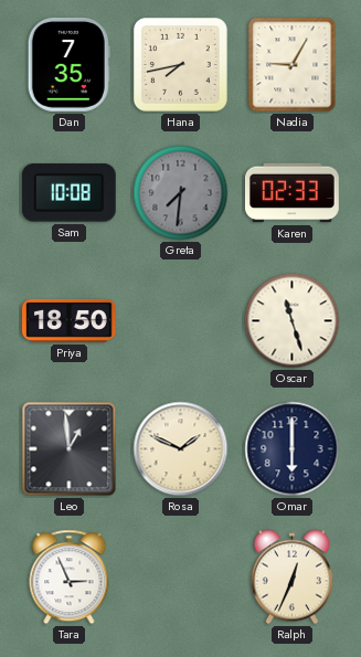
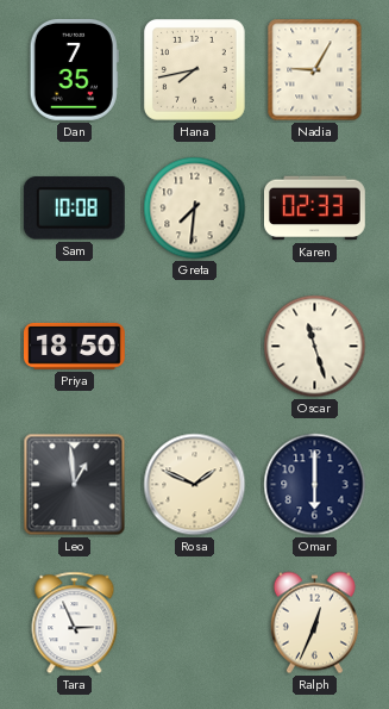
Greta dial: grey -> cream
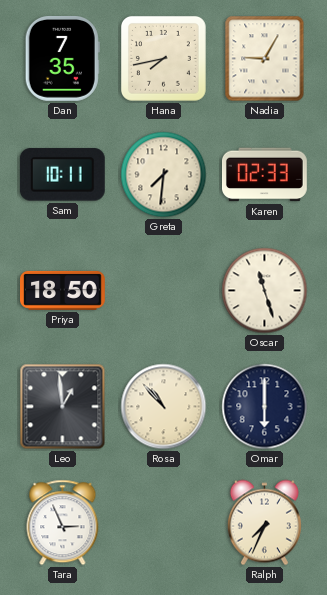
Sam: 10:08 -> 10:11
Rosa: 1:49 -> 10:53
Ralph: 12:34 -> 7:34
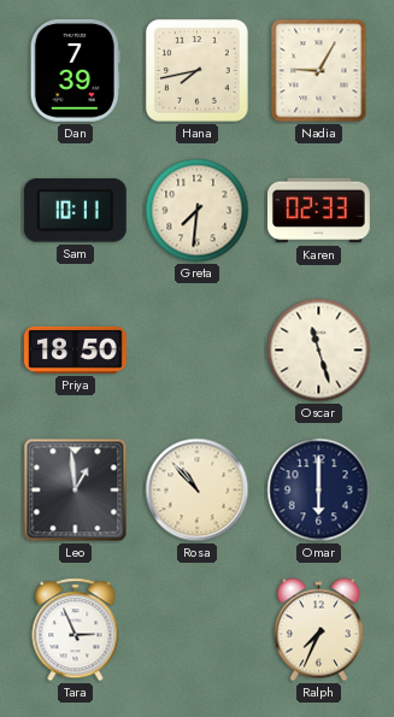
Dan: 7:35 -> 7:39
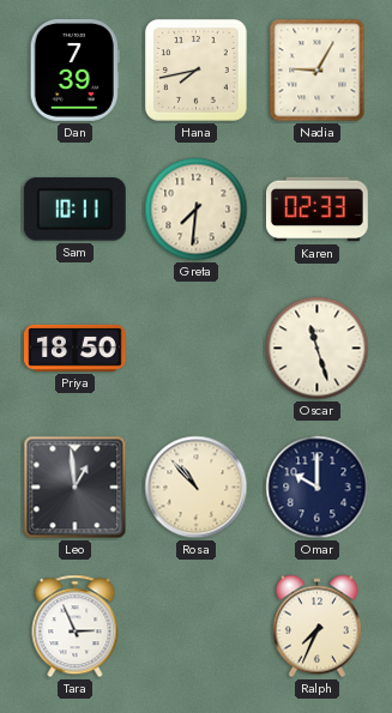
Omar: 6:00 -> 10:00
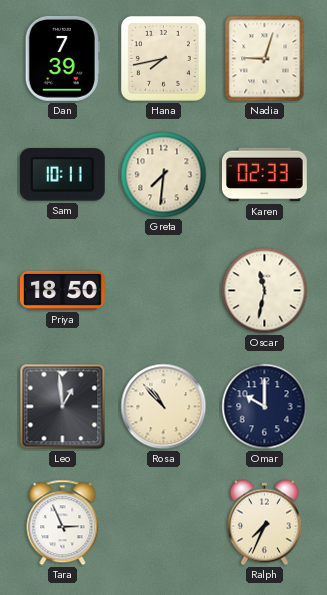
Nadia: 9:05 -> 9:03
Oscar: 11:27 -> 11:32
